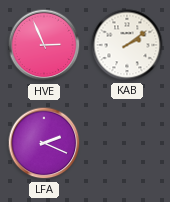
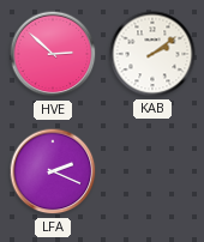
HVE: 2:56 -> 2:52
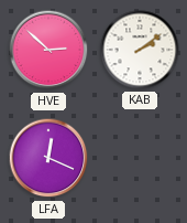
LFA: 2:19 -> 12:19
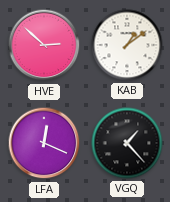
KAB: 2:09 -> 1:09
VGQ: none -> 1:23
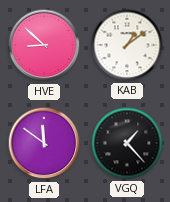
HVE: 2:52 -> 8:52
LFA: 12:19 -> 11:51
